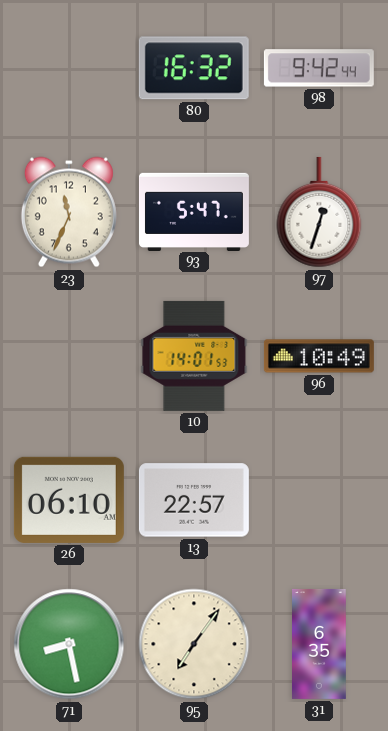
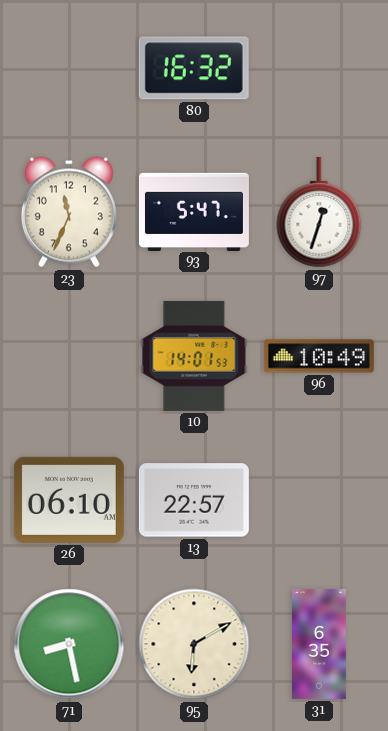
98: 9:42 -> none
95: 7:06 -> 6:10
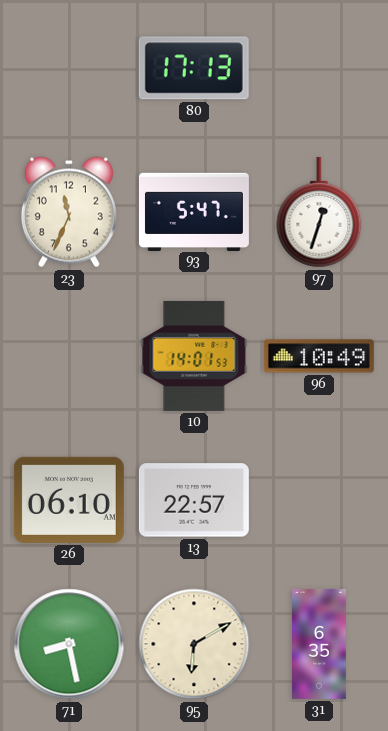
80: 16:32 -> 17:13
